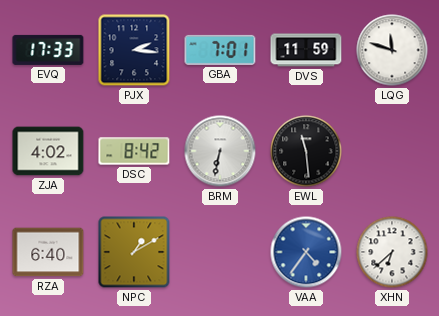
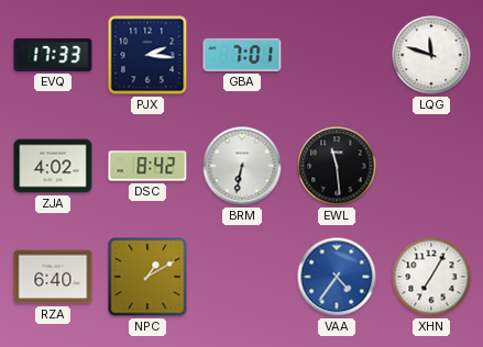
DVS: 11:59 -> none
XHN: 6:38 -> 7:05
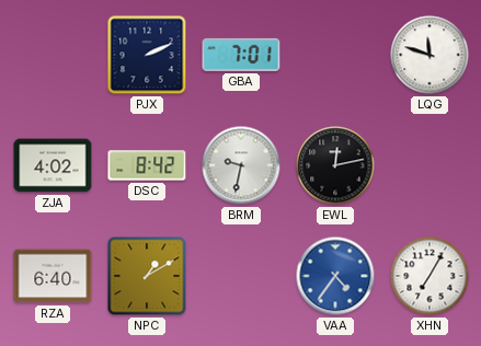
EVQ: 17:33 -> none
PJX: 2:16 -> 2:11
BRM: 6:32 -> 9:32
EWL: 11:29 -> 12:13
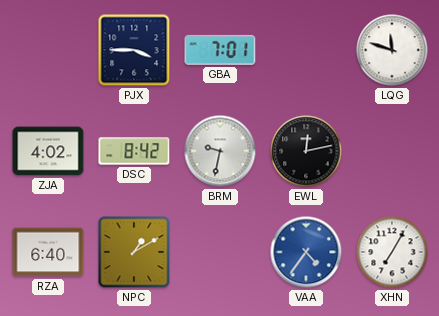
PJX: 2:11 -> 3:45
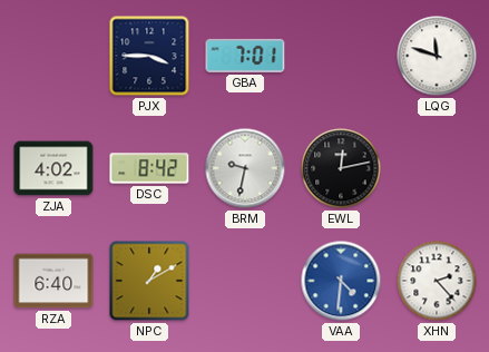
VAA: 4:36 -> 4:31
XHN: 7:05 -> 2:23
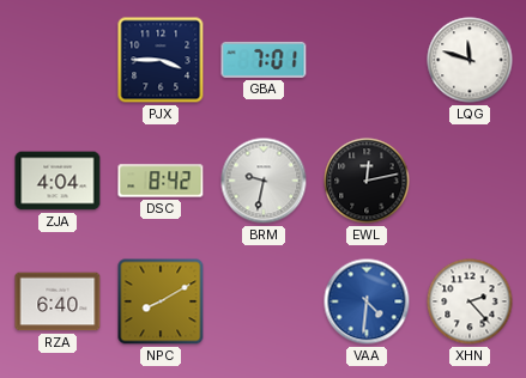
ZJA: 4:02 -> 4:04
NPC: 1:10 -> 8:10
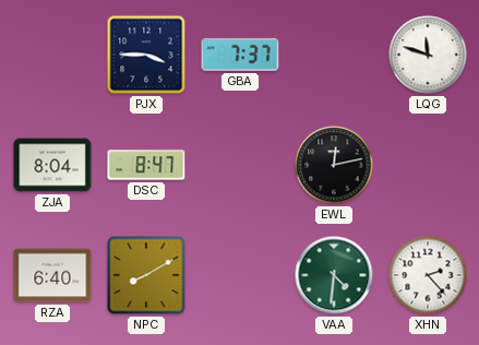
GBA: 7:01 -> 7:37
ZJA: 4:04 -> 8:04
DSC: 8:42 -> 8:47
BRM: 9:32 -> none
VAA dial: blue -> green
